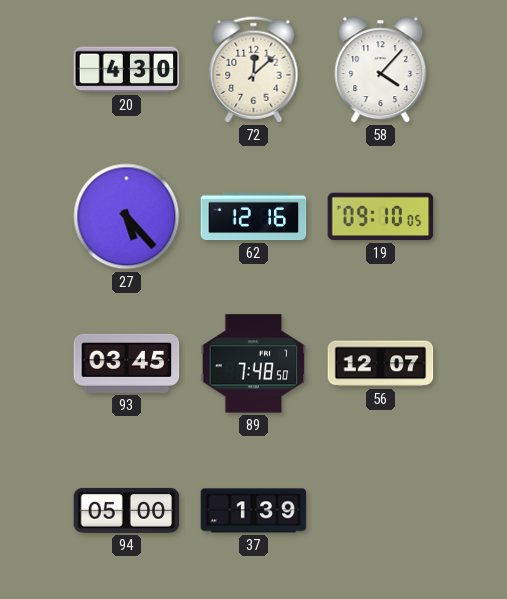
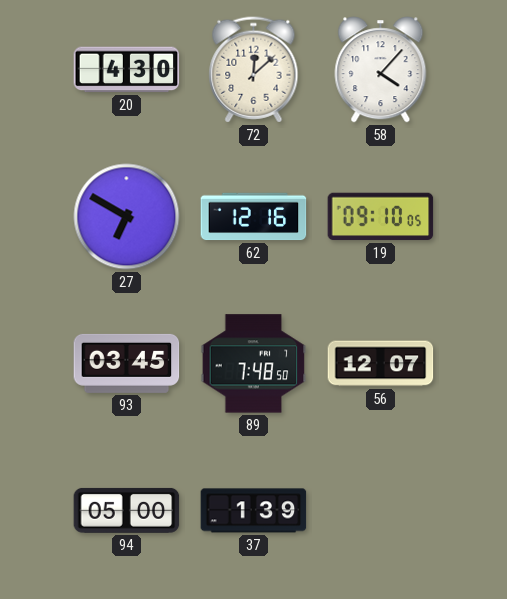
27: 5:23 -> 6:50
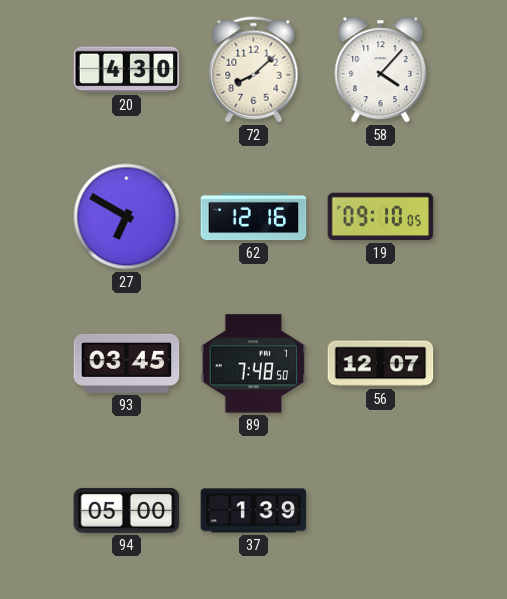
72: 12:08 -> 8:08
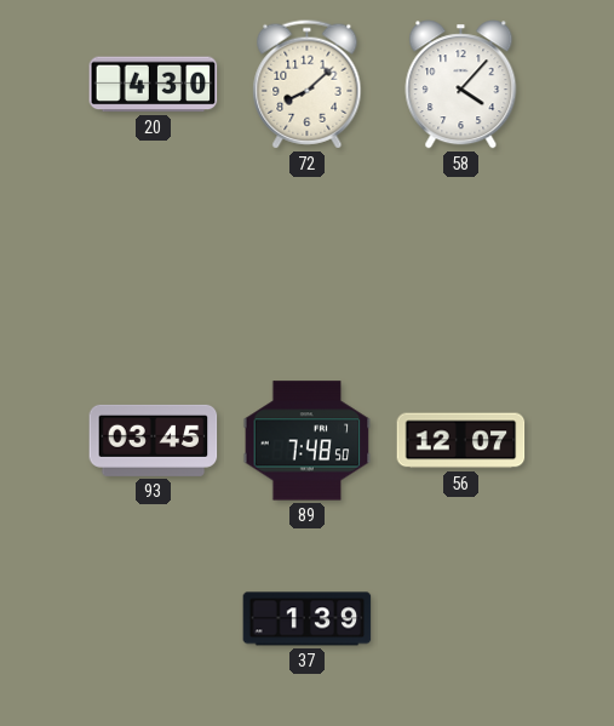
27: 6:50 -> none
62: 12:16 -> none
19: 09:10 -> none
94: 05:00 -> none
